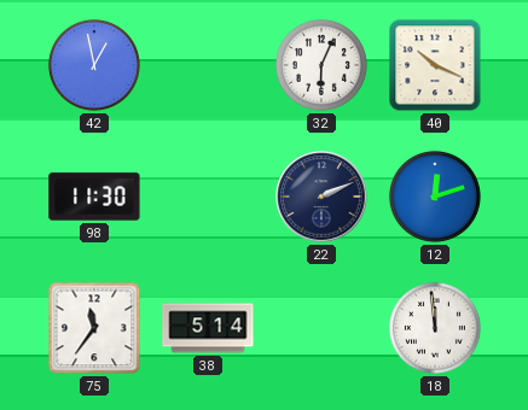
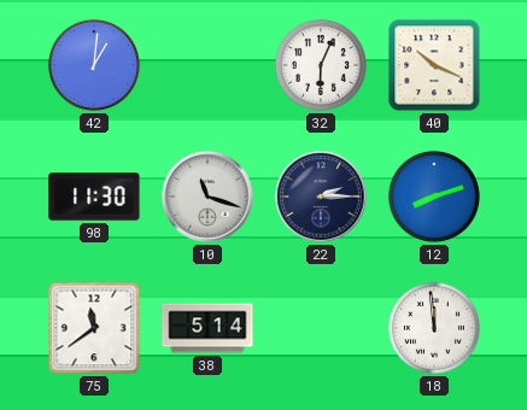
42: 12:58 -> 1:01
10: none -> 11:18
22: 2:11 -> 2:15
12: 12:12 -> 8:12
75: 11:36 -> 11:39
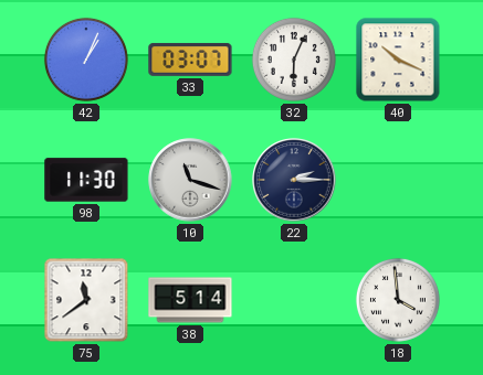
42: 1:01 -> 1:04
33: none -> 03:07
12: 8:12 -> none
18: 11:59 -> 3:59
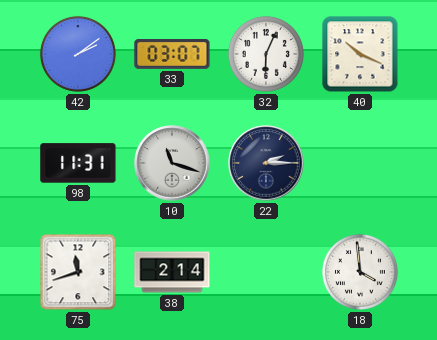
42: 1:04 -> 2:09
98: 11:30 -> 11:31
75: 11:39 -> 11:42
38: 5:14 -> 2:14
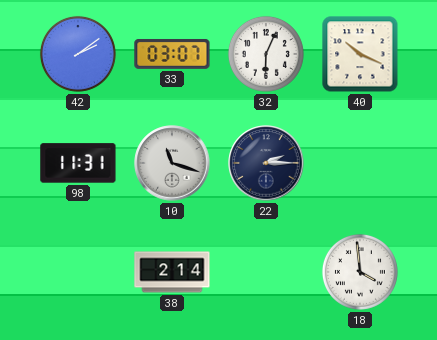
75: 11:42 -> none
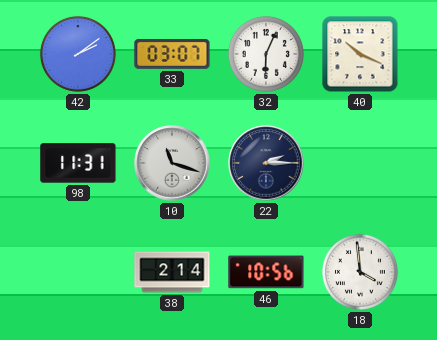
46: none -> 10:56
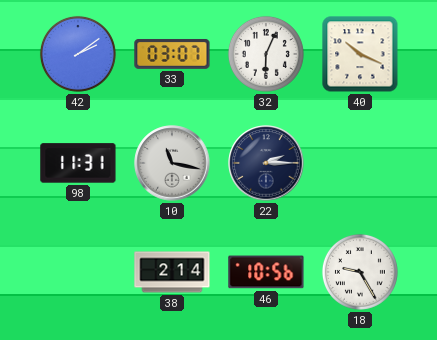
10: 11:18 -> 11:17
18: 3:59 -> 9:25
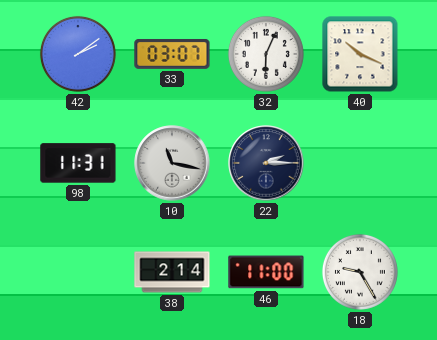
46: 10:56 -> 11:00
